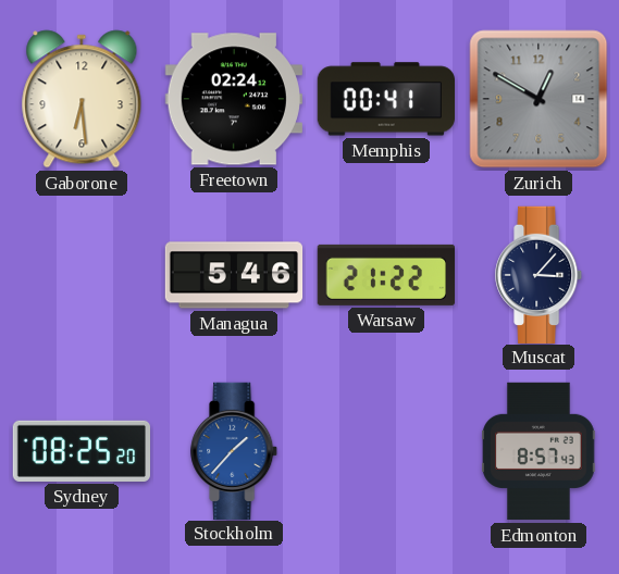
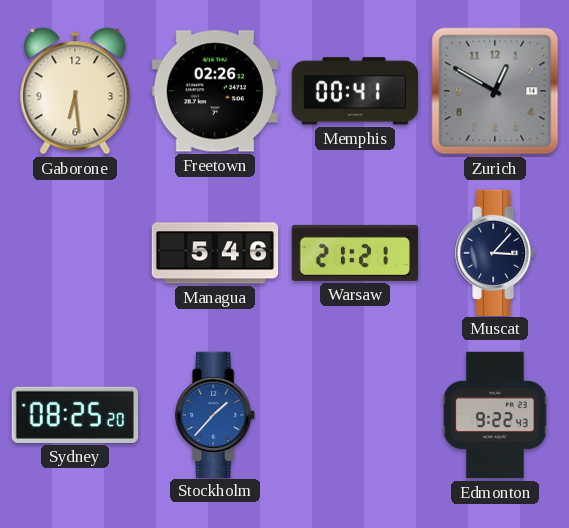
Freetown: 02:24 -> 02:26
Warsaw: 21:22 -> 21:21
Edmonton: 8:57 -> 9:22
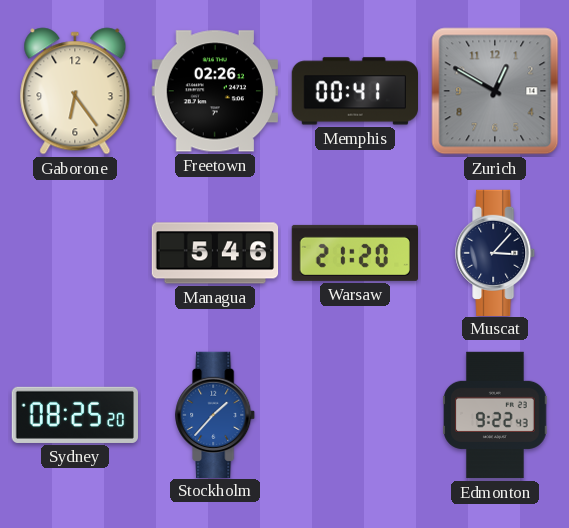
Gaborone: 6:29 -> 6:24
Warsaw: 21:21 -> 21:20
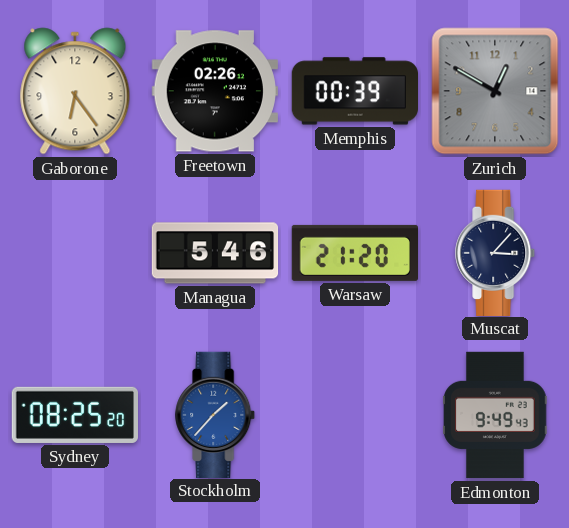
Memphis: 00:41 -> 00:39
Edmonton: 9:22 -> 9:49
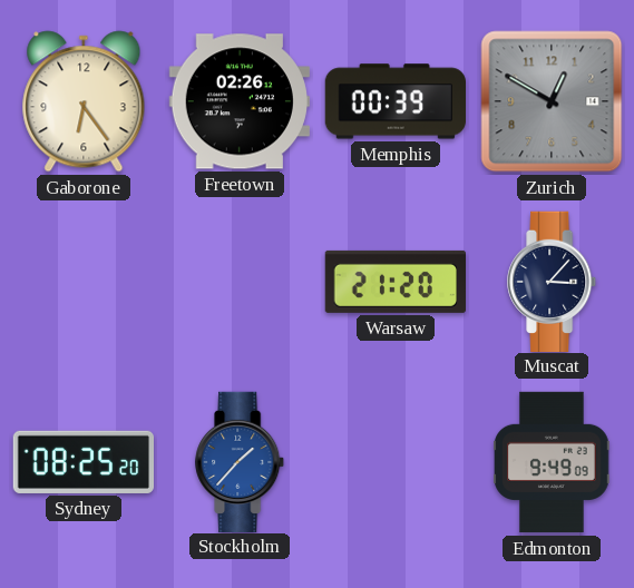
Managua: 5:46 -> none
Edmonton: 9:49:43 -> 9:49:09
